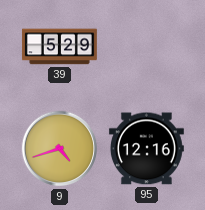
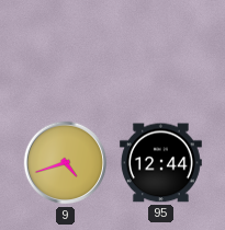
39: 5:29 -> none
95: 12:16 -> 12:44
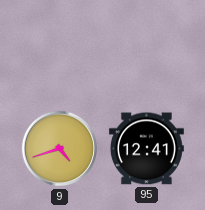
95: 12:44 -> 12:41
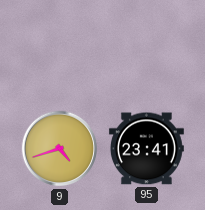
95: 12:41 -> 23:41
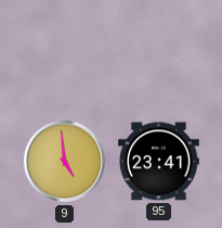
9: 4:42 -> 4:59
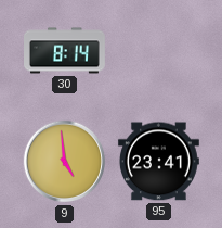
30: none -> 8:14
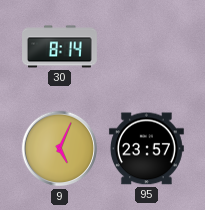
9: 4:59 -> 5:04
95: 23:41 -> 23:57
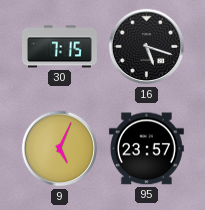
30: 8:14 -> 7:15
16: none -> 5:18
